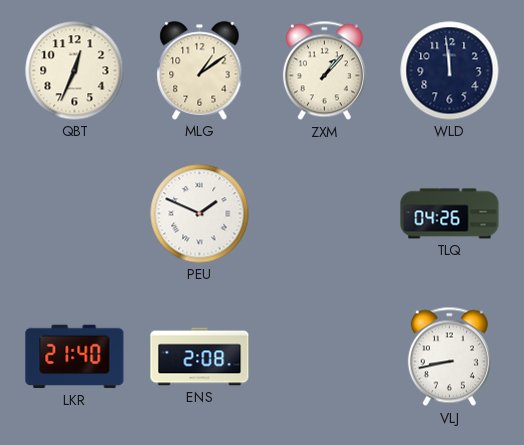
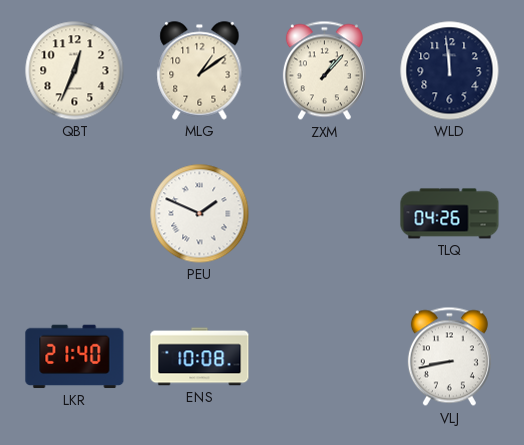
ENS: 2:08 -> 10:08
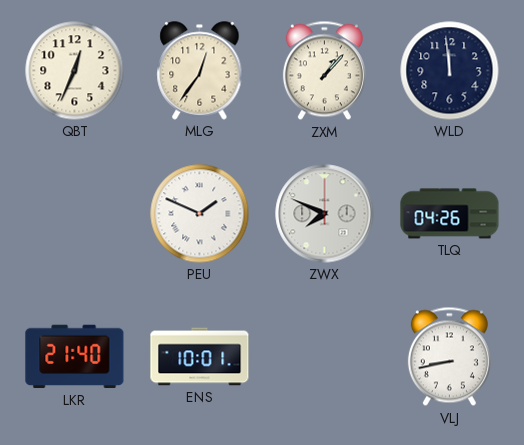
MLG: 1:09 -> 12:36
ZWX: none -> 7:49
ENS: 10:08 -> 10:01
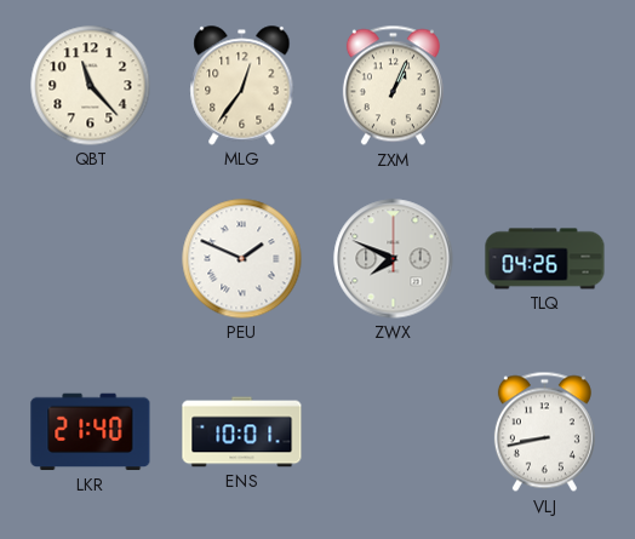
QBT: 12:34 -> 11:23
ZXM: 1:07 -> 1:04
WLD: 11:59 -> none
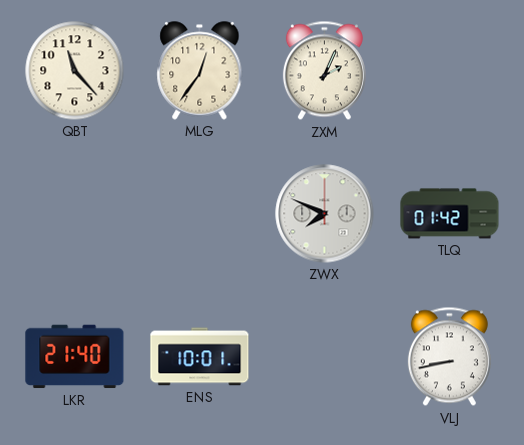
ZXM: 1:04 -> 2:04
PEU: 1:49 -> none
TLQ: 04:26 -> 01:42
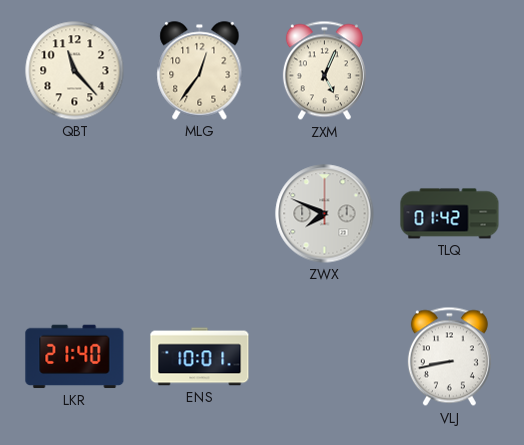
ZXM: 2:04 -> 5:04
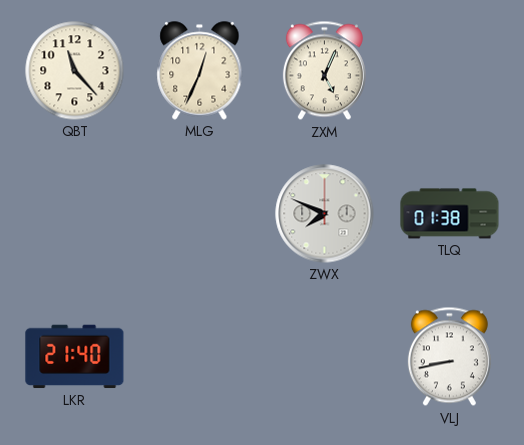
MLG: 12:36 -> 12:34
TLQ: 01:42 -> 01:38
ENS: 10:01 -> none
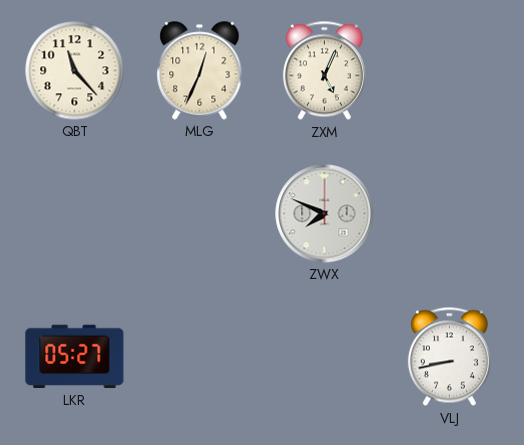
TLQ: 01:38 -> none
LKR: 21:40 -> 05:27
